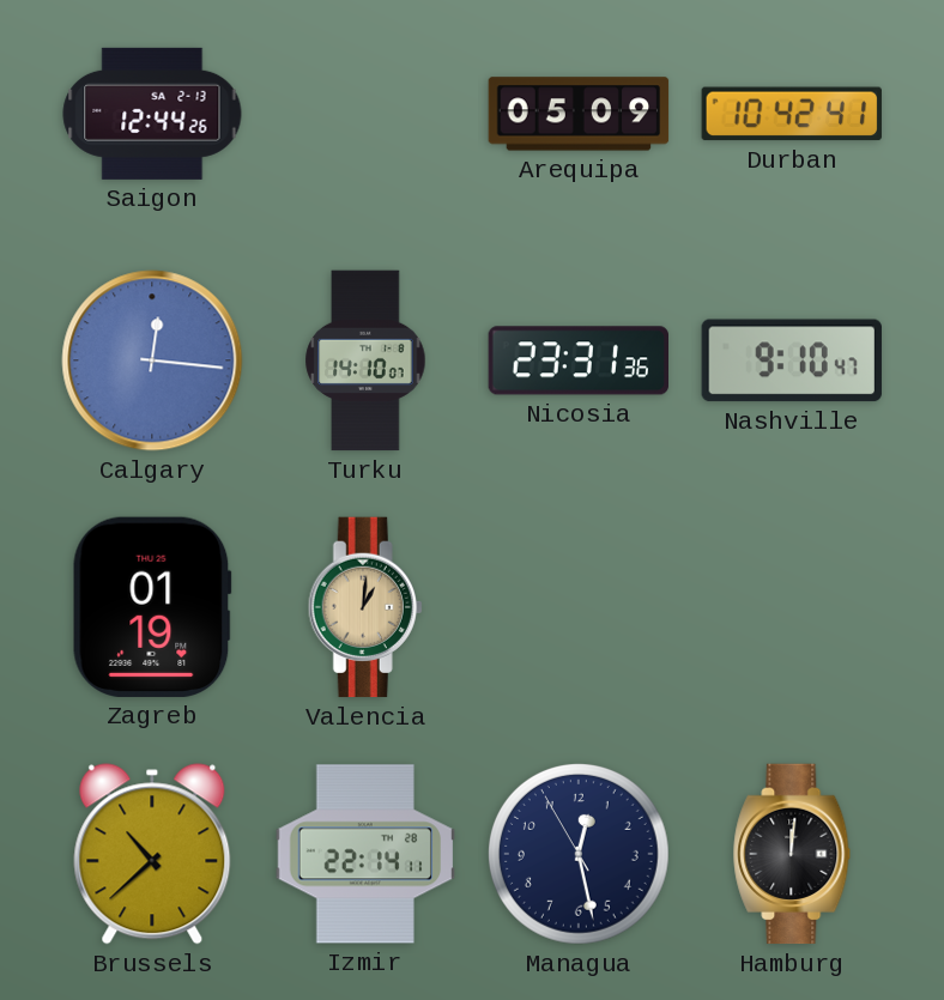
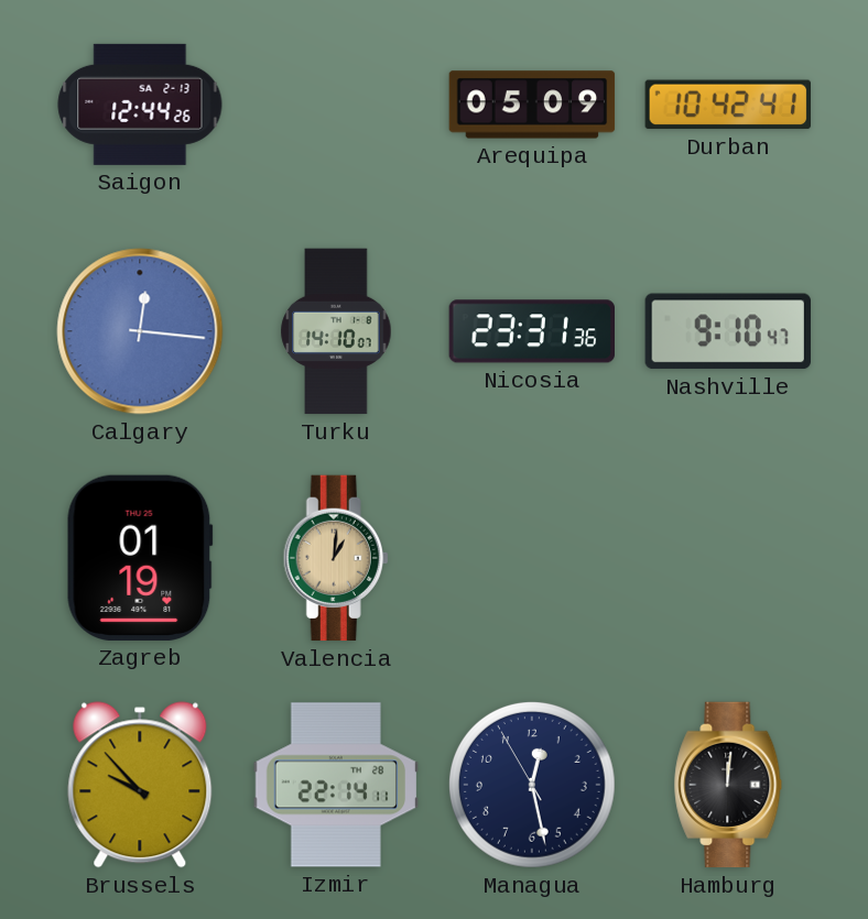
Brussels: 10:38 -> 9:53
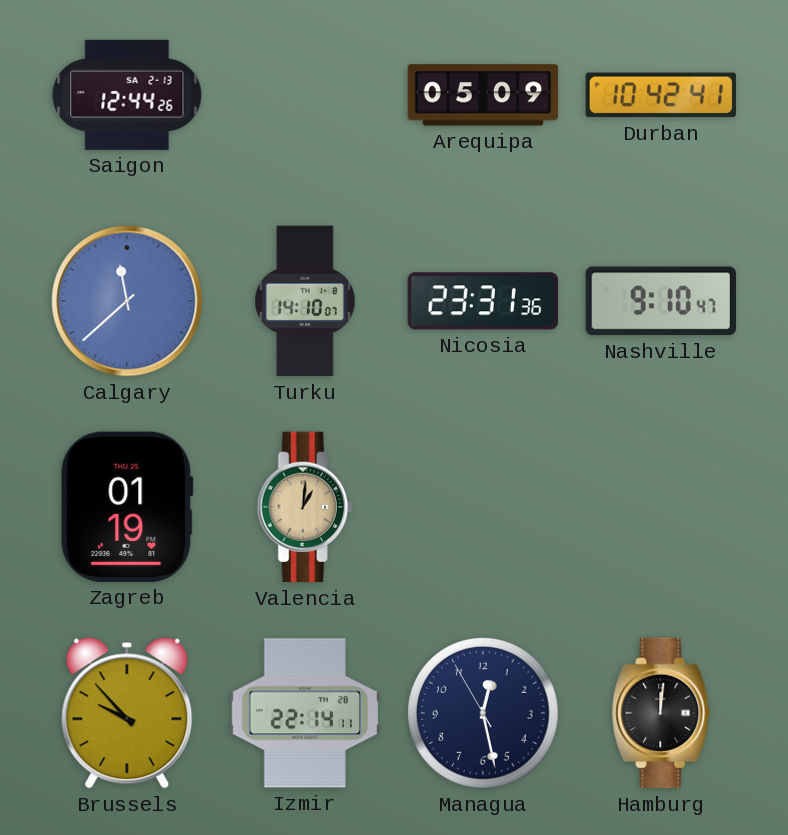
Calgary: 12:16 -> 11:38
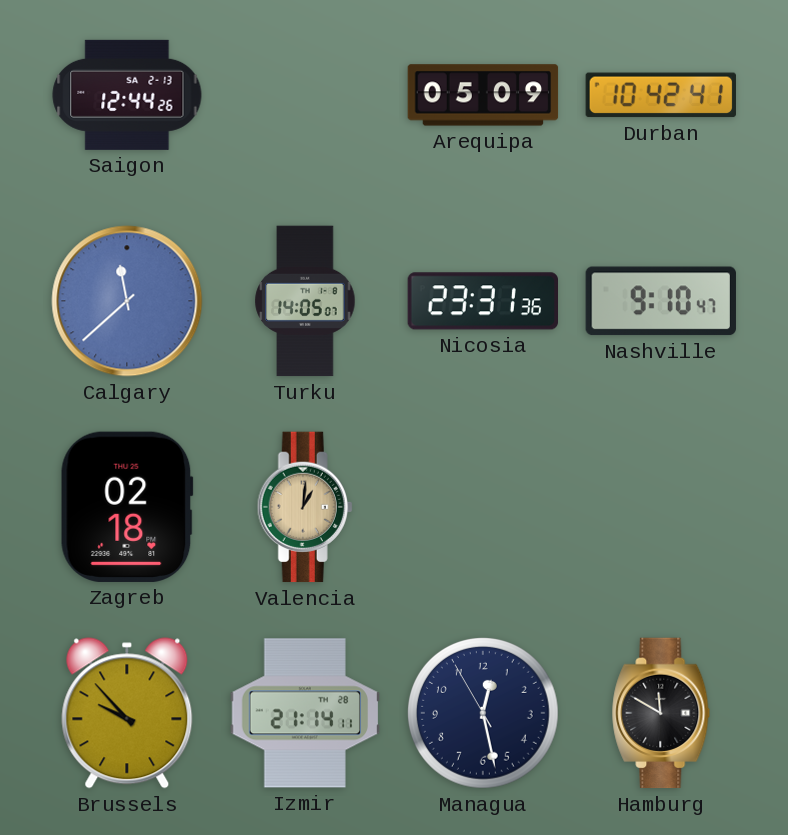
Turku: 14:10 -> 14:05
Zagreb: 01:19 -> 02:18
Izmir: 22:14 -> 21:14
Hamburg: 12:01 -> 11:50
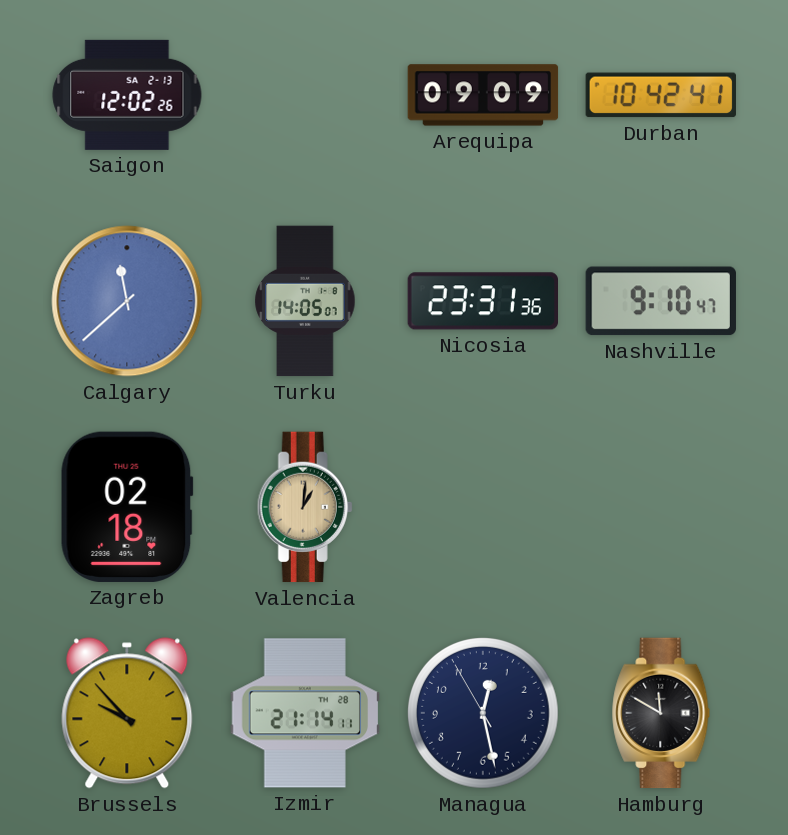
Saigon: 12:44 -> 12:02
Arequipa: 05:09 -> 09:09
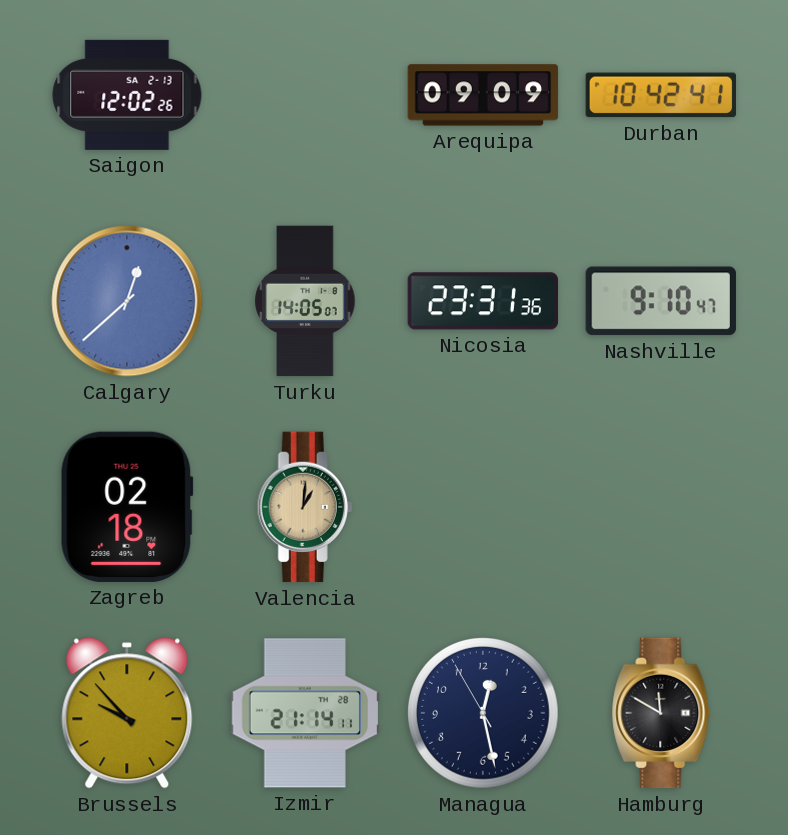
Calgary: 11:38 -> 12:38
